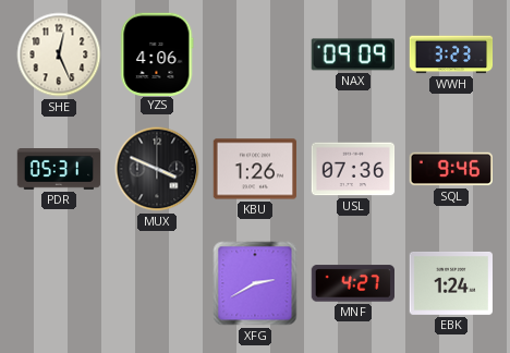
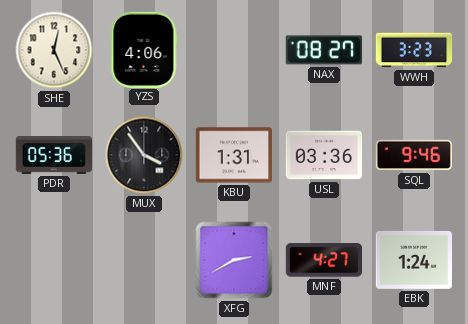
NAX: 09:09 -> 08:27
PDR: 05:31 -> 05:36
MUX: 3:49 -> 3:54
KBU: 1:26 -> 1:31
USL: 07:36 -> 03:36
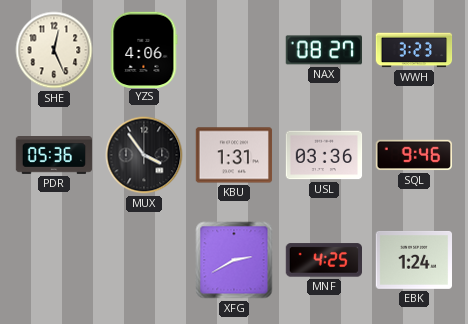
MNF: 4:27 -> 4:25
